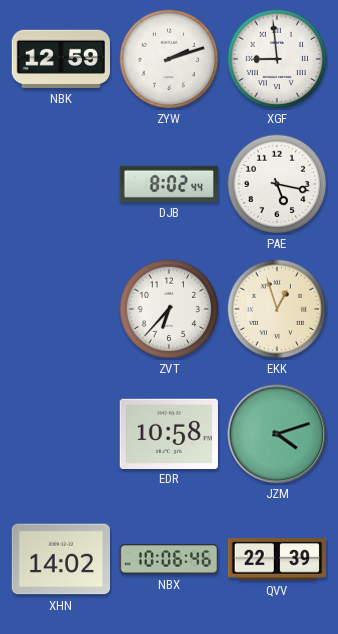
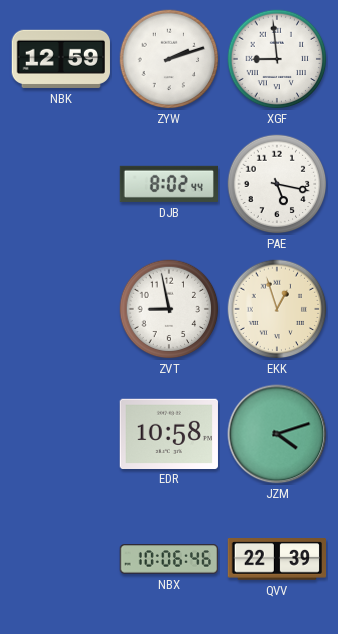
ZVT: 6:37 -> 8:58
XHN: 14:02 -> none
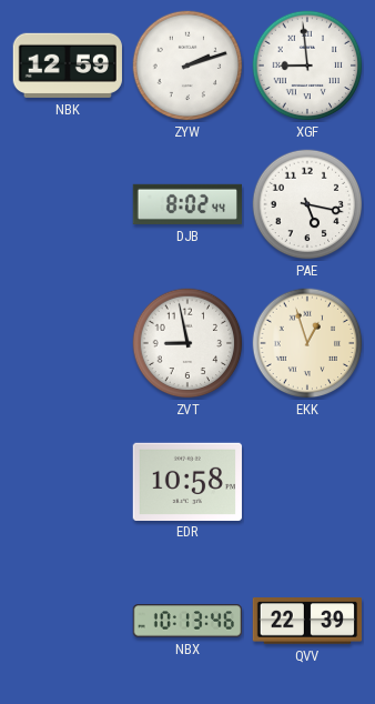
JZM: 4:12 -> none
NBX: 10:06 -> 10:13
